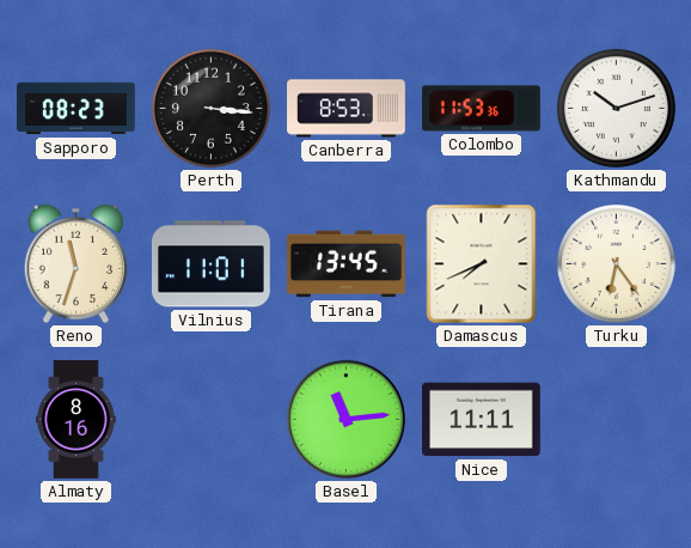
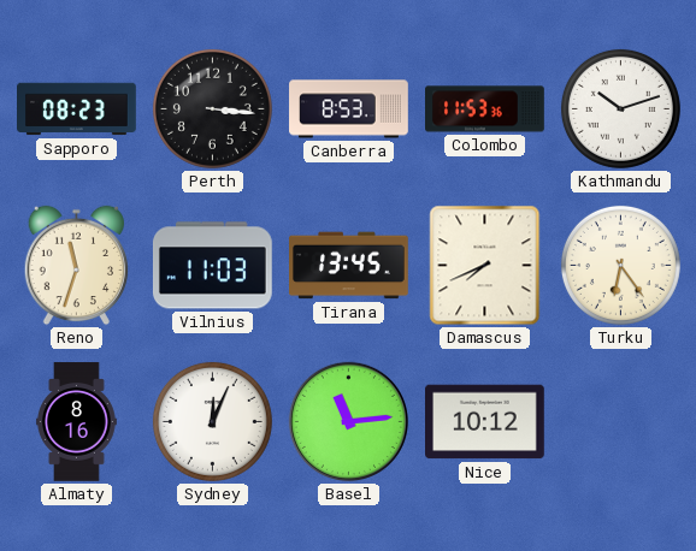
Vilnius: 11:01 -> 11:03
Sydney: none -> 12:04
Nice: 11:11 -> 10:12
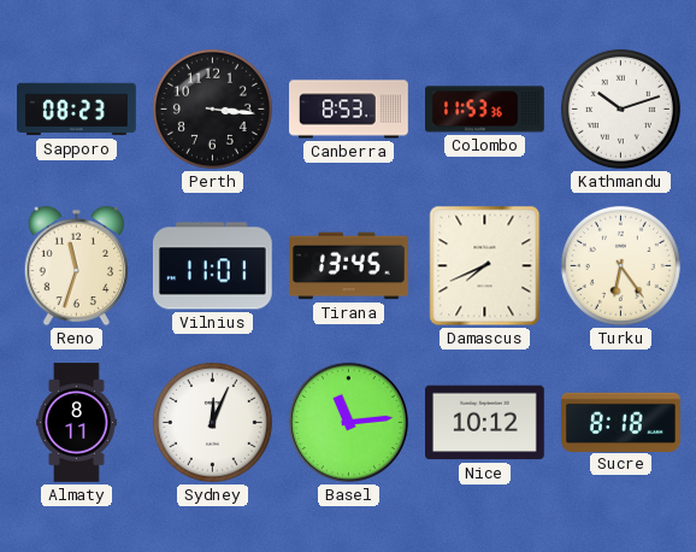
Vilnius: 11:03 -> 11:01
Almaty: 8:16 -> 8:11
Sucre: none -> 8:18
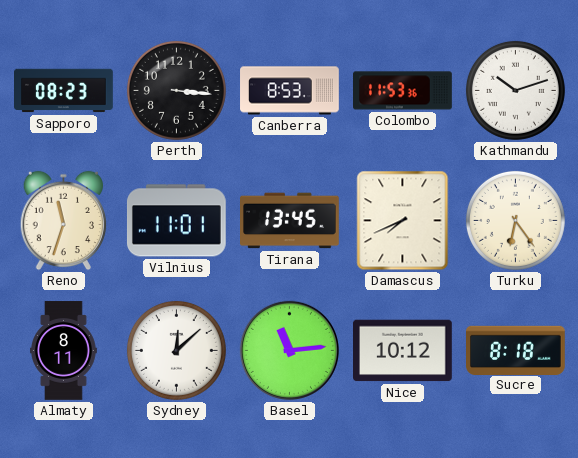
Sydney: 12:04 -> 12:08
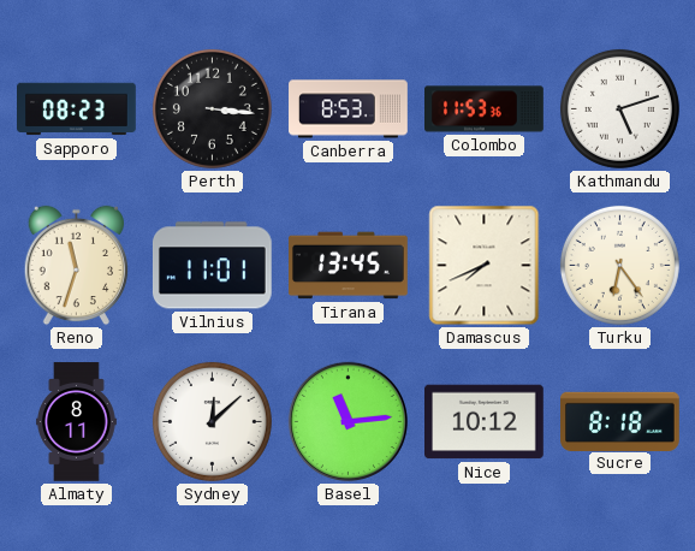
Kathmandu: 10:12 -> 5:12
